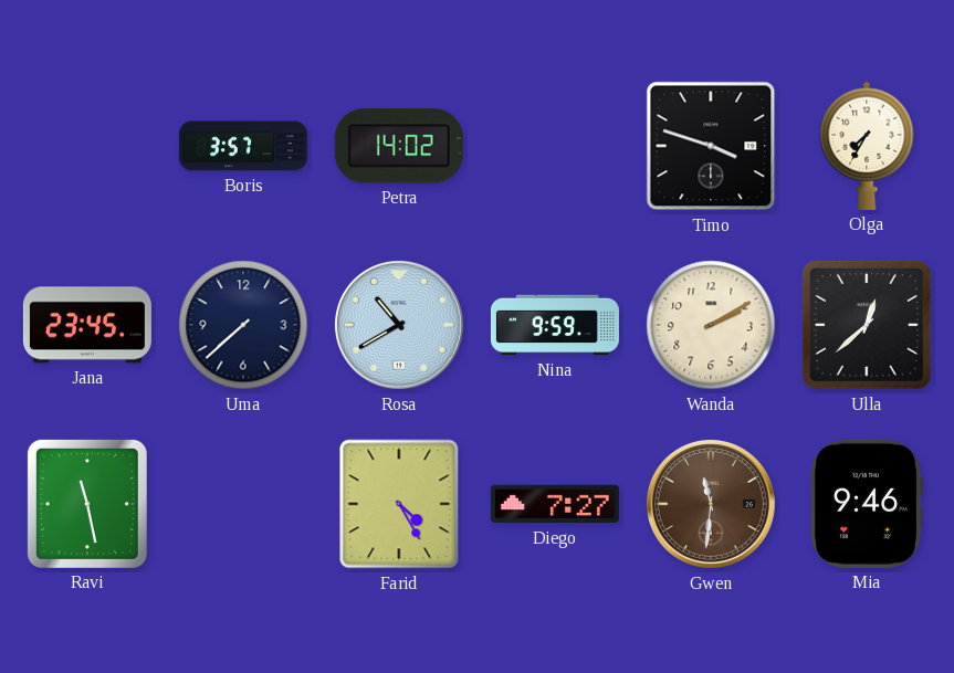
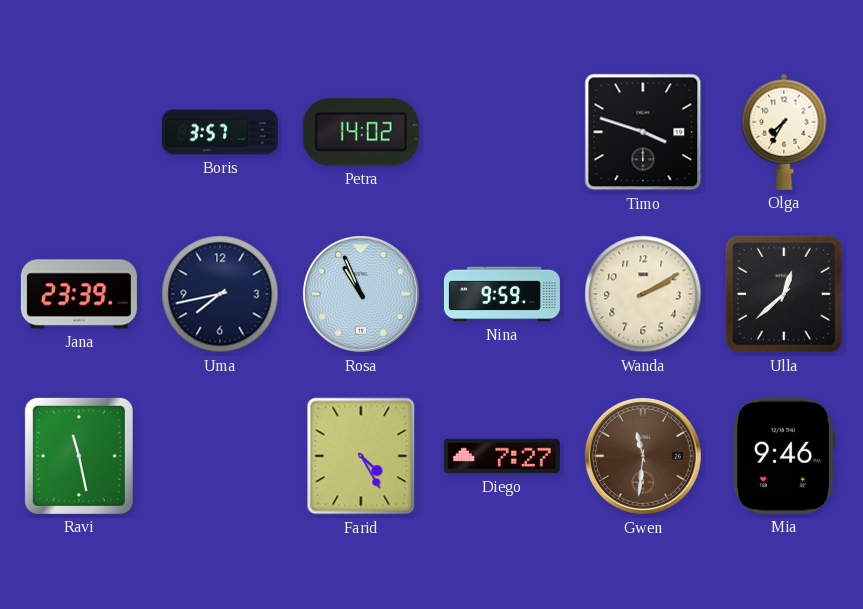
Jana: 23:45 -> 23:39
Uma: 7:38 -> 7:43
Rosa: 10:40 -> 10:56
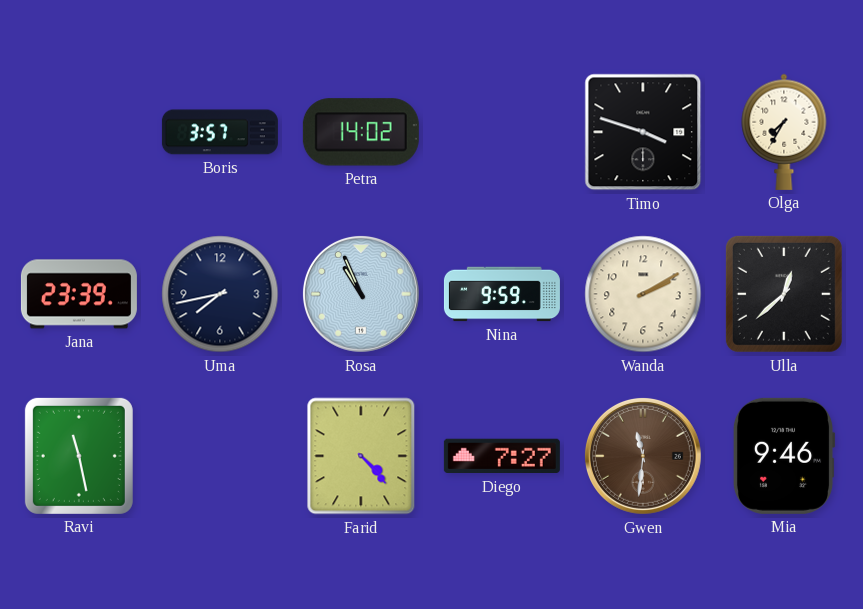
Farid: 4:25 -> 4:23
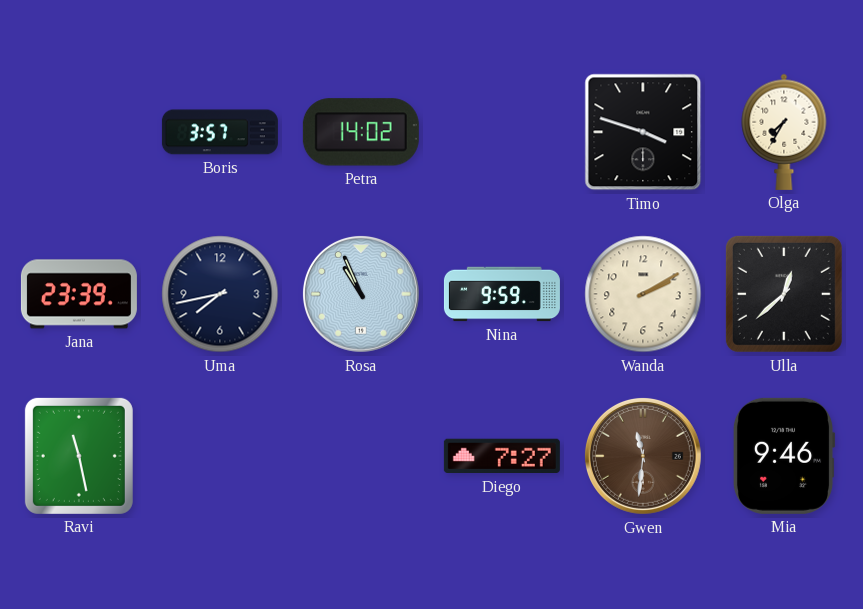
Farid: 4:23 -> none
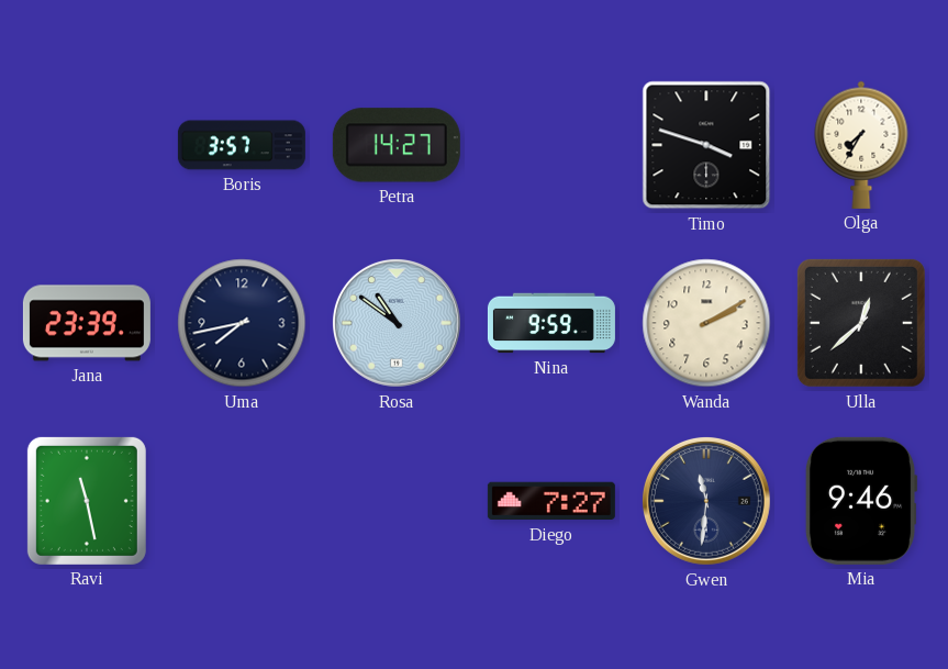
Petra: 14:02 -> 14:27
Rosa: 10:56 -> 10:51
Gwen dial: brown -> navy
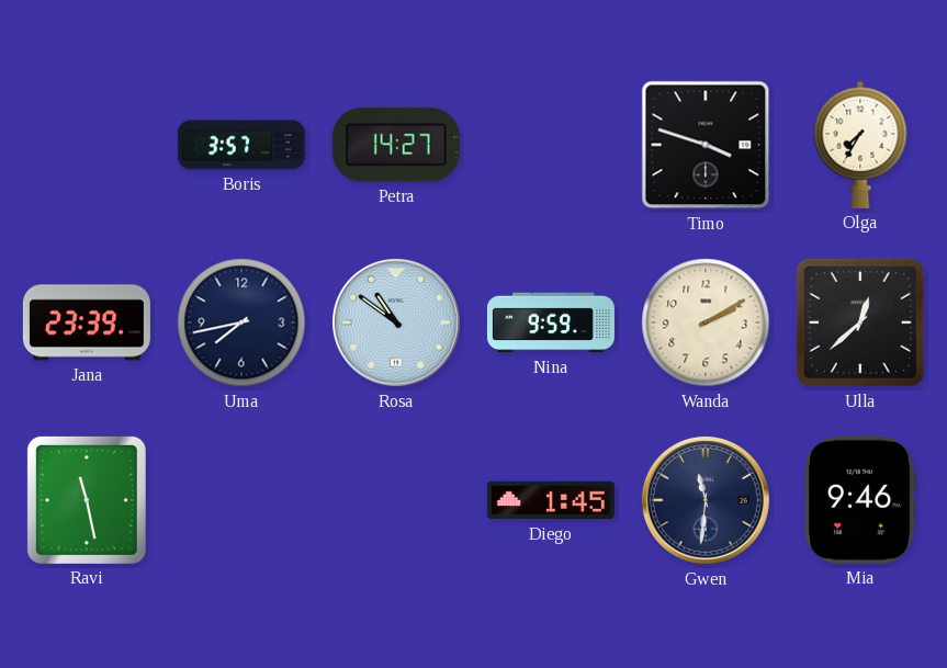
Diego: 7:27 -> 1:45
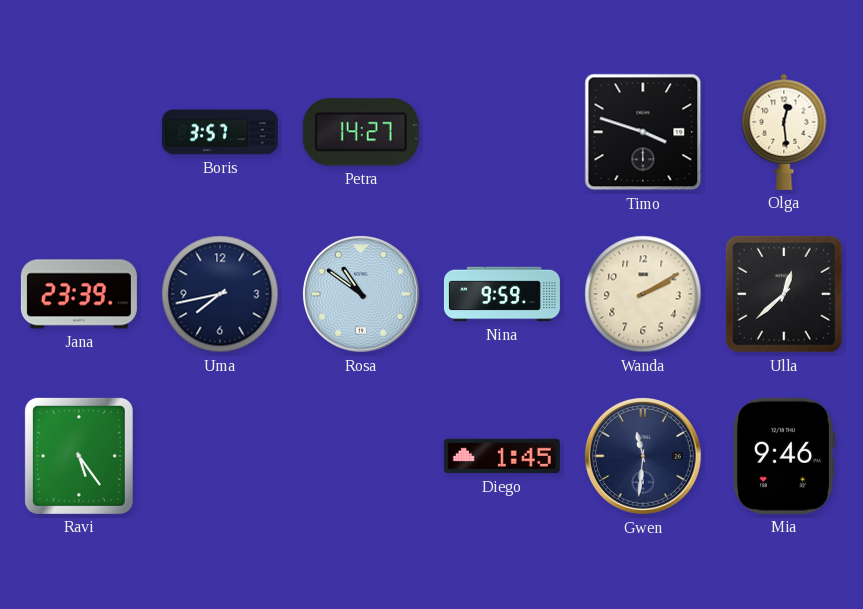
Olga: 7:35 -> 12:29
Ravi: 11:28 -> 5:24
